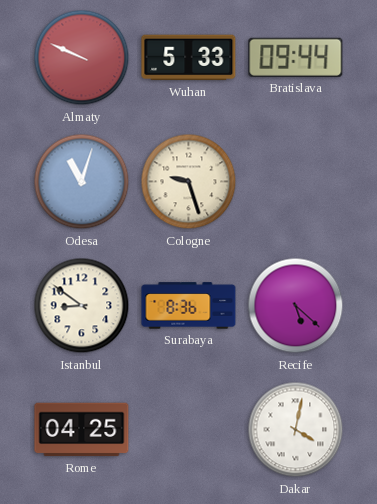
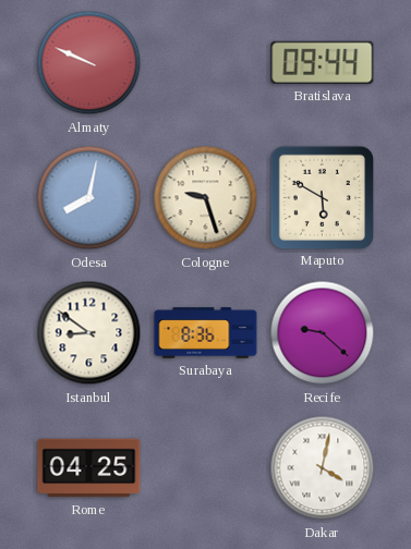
Wuhan: 5:33 -> none
Odesa: 11:03 -> 8:02
Maputo: none -> 5:50
Recife: 5:22 -> 9:22
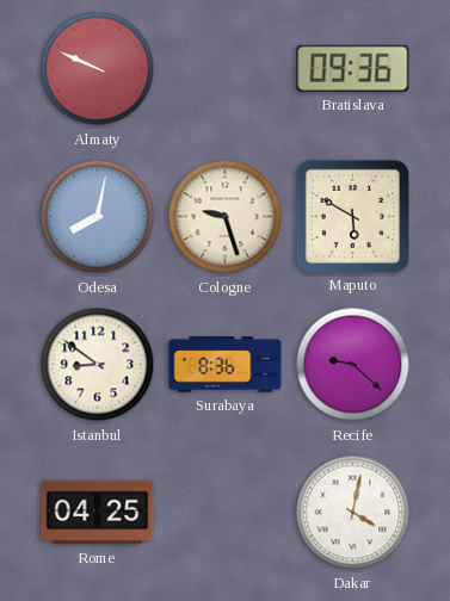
Bratislava: 09:44 -> 09:36
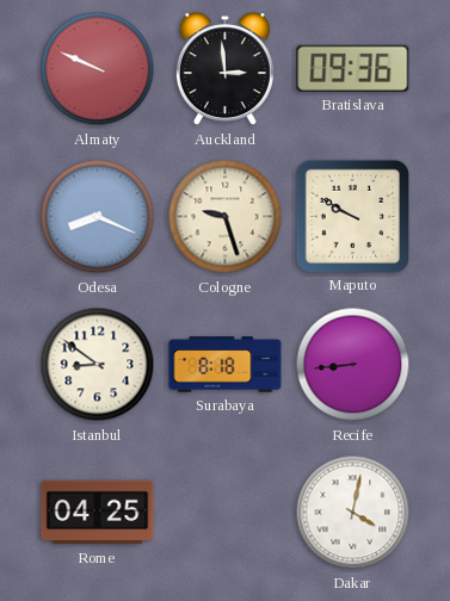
Auckland: none -> 2:59
Odesa: 8:02 -> 8:19
Maputo: 5:50 -> 9:50
Surabaya: 8:36 -> 8:18
Recife: 9:22 -> 8:44
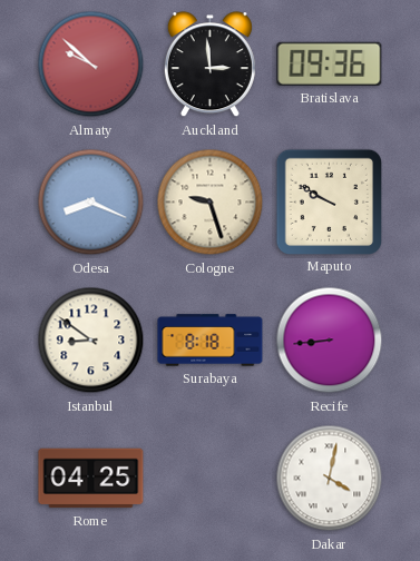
Almaty: 9:49 -> 9:52
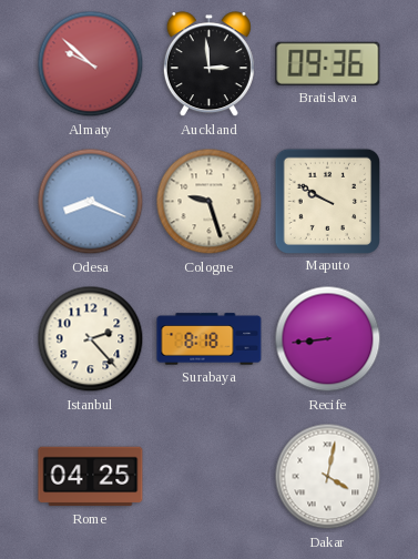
Istanbul: 8:51 -> 2:23
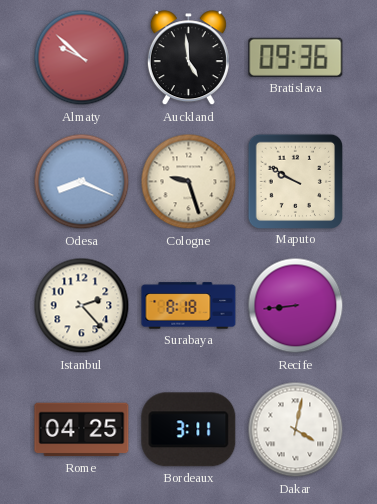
Auckland: 2:59 -> 4:59
Bordeaux: none -> 3:11
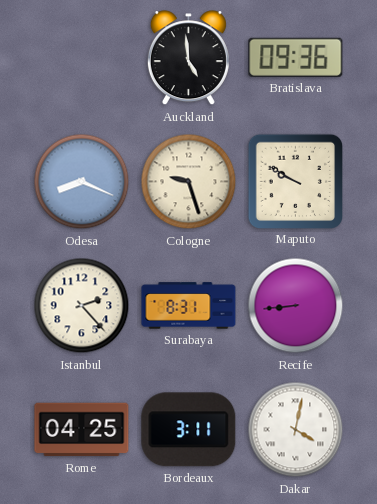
Almaty: 9:52 -> none
Surabaya: 8:18 -> 8:31
